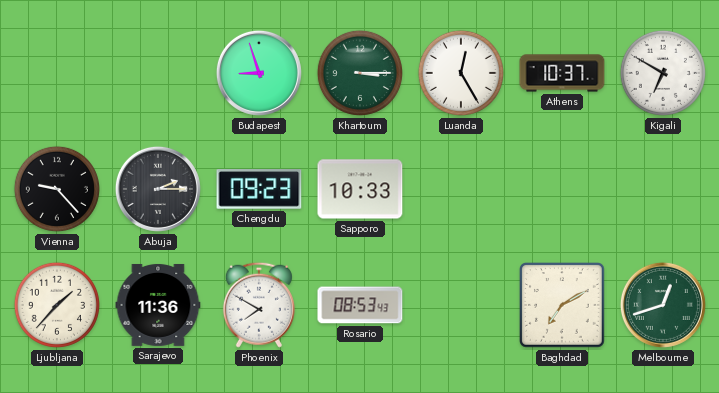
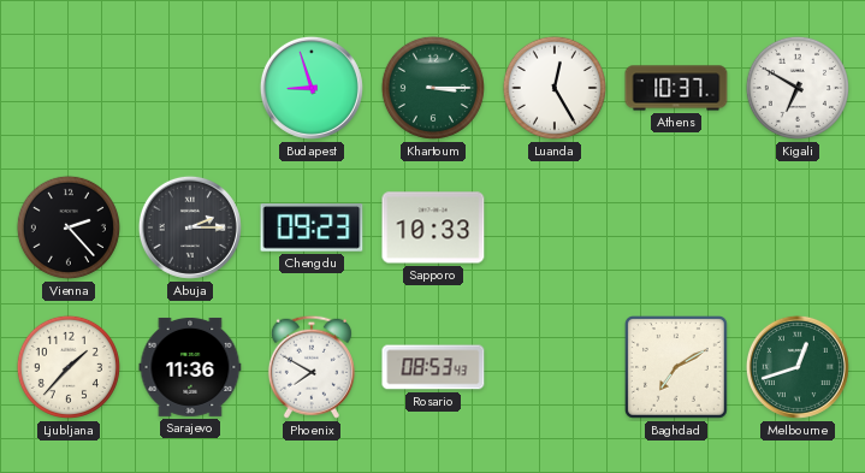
Vienna: 9:23 -> 2:23
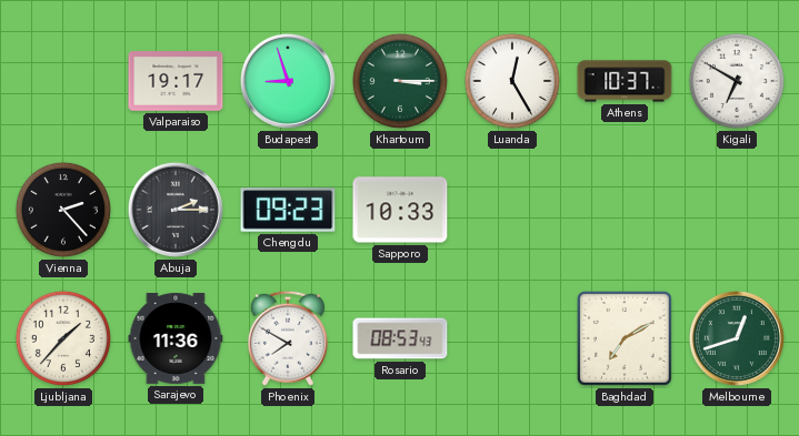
Valparaiso: none -> 19:17
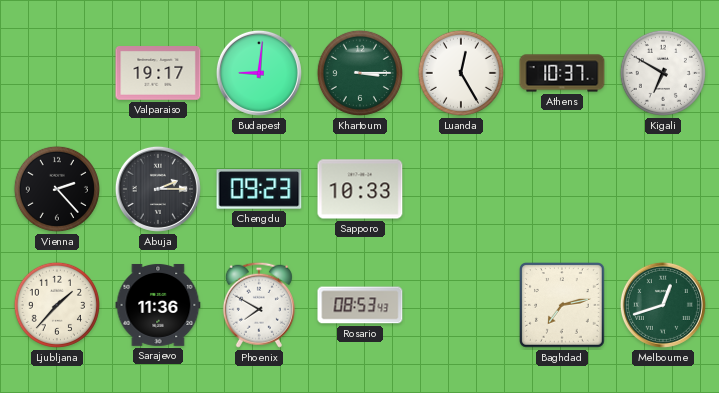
Budapest: 8:57 -> 9:01
Baghdad: 7:10 -> 7:13
